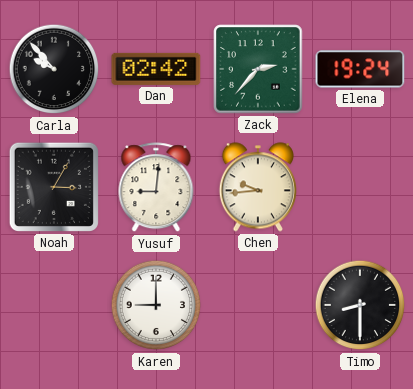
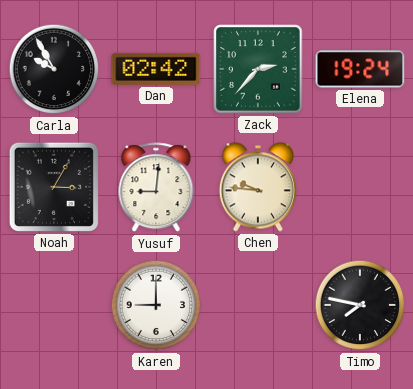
Carla: 9:53 -> 9:55
Chen: 9:44 -> 9:46
Timo: 8:30 -> 7:47
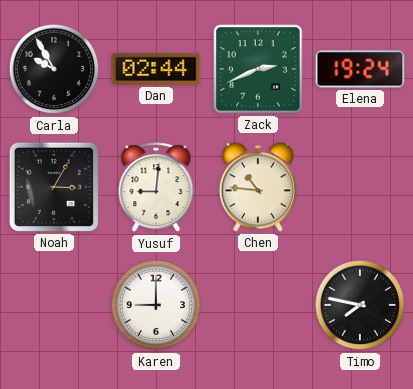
Dan: 02:42 -> 02:44
Zack: 2:37 -> 2:41
Chen: 9:46 -> 10:46
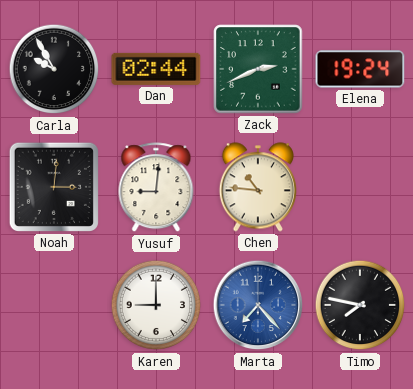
Noah: 3:05 -> 3:01
Marta: none -> 7:23
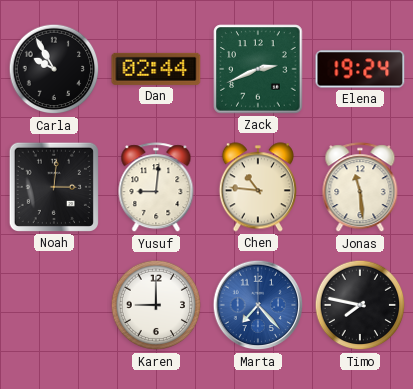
Jonas: none -> 11:29
